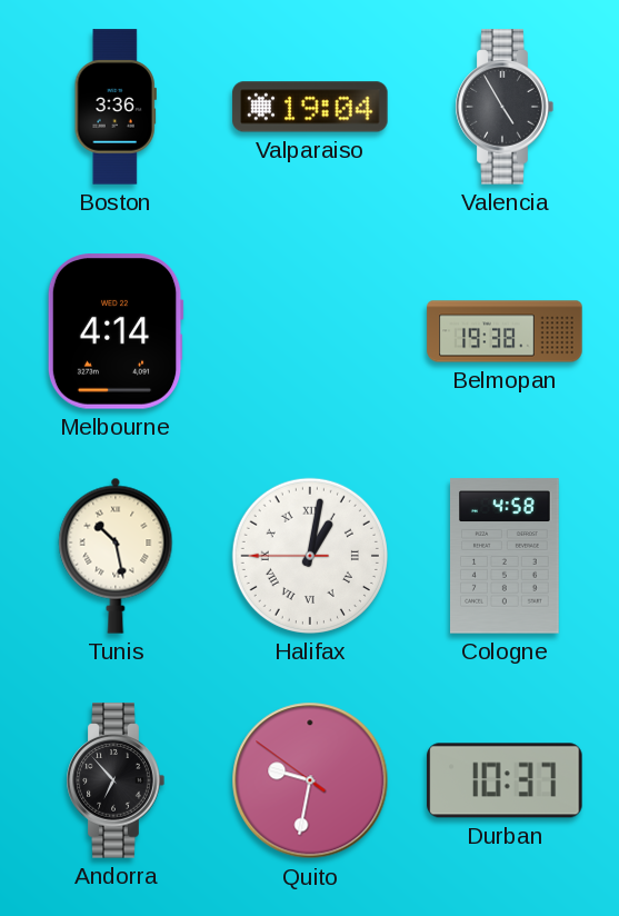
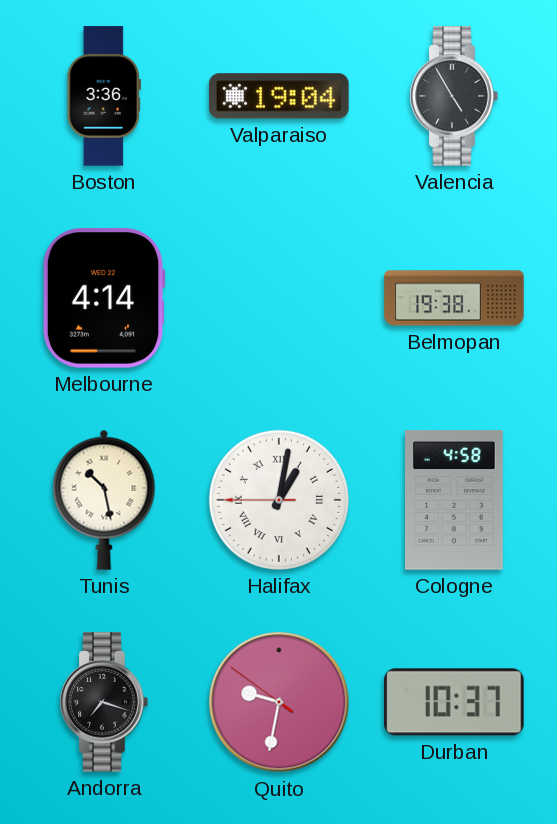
Andorra: 6:53 -> 7:18
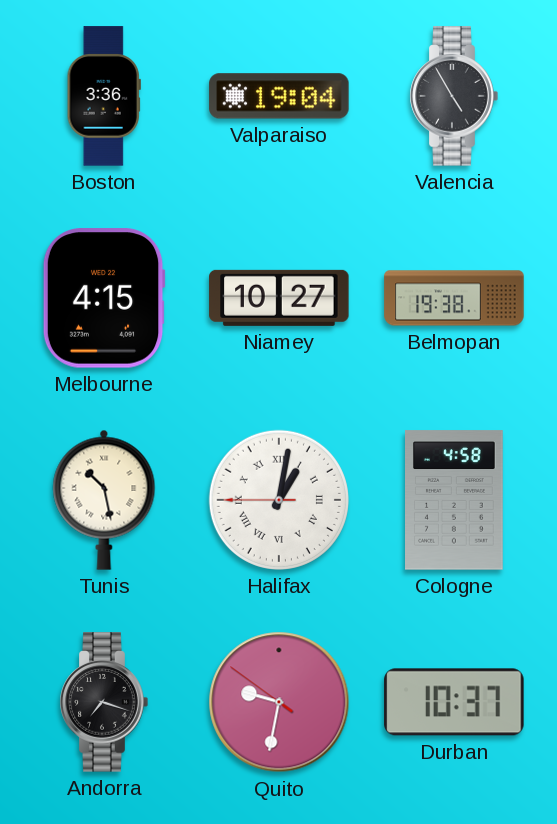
Melbourne: 4:14 -> 4:15
Niamey: none -> 10:27
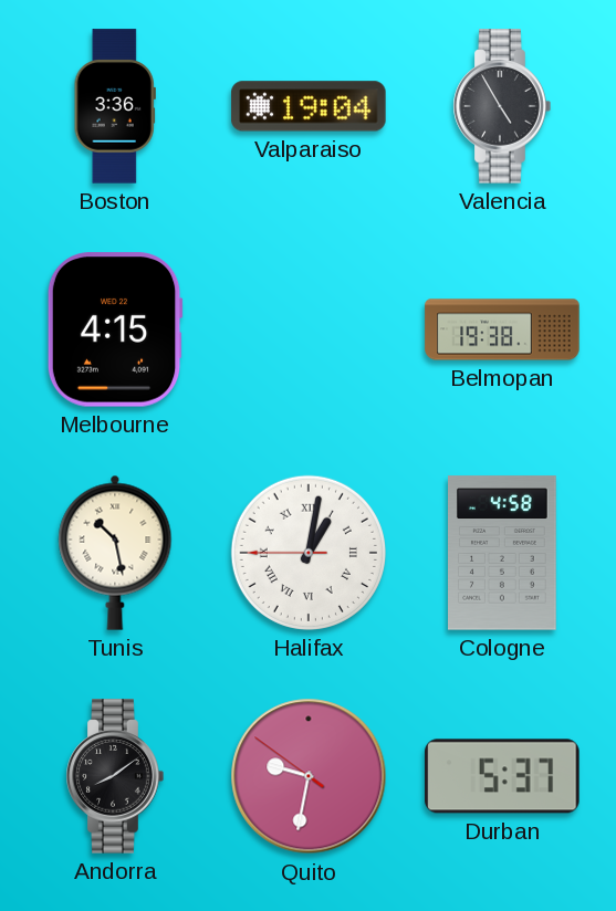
Niamey: 10:27 -> none
Andorra: 7:18 -> 8:09
Durban: 10:37 -> 5:37
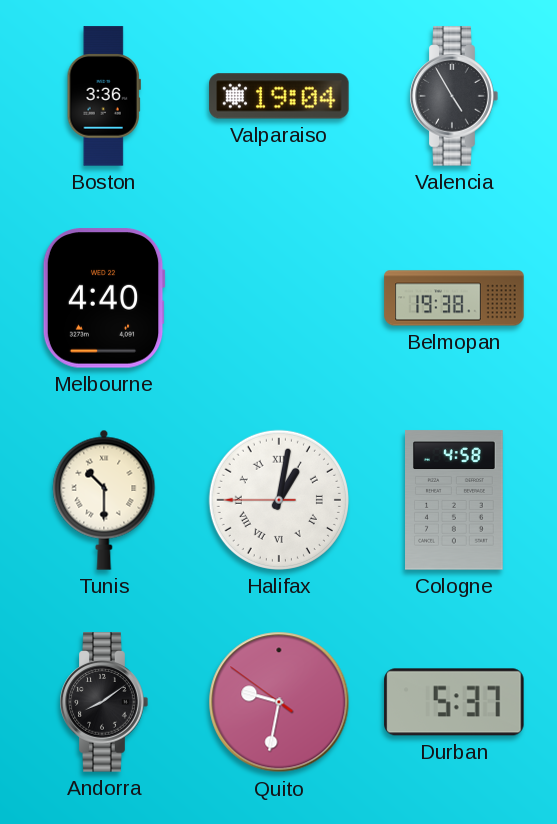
Melbourne: 4:15 -> 4:40
Tunis: 10:28 -> 10:30
